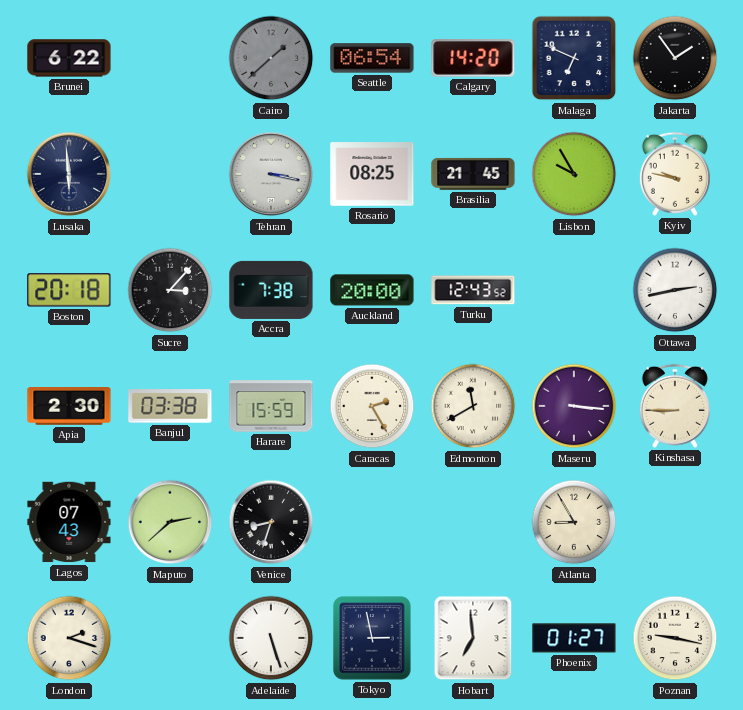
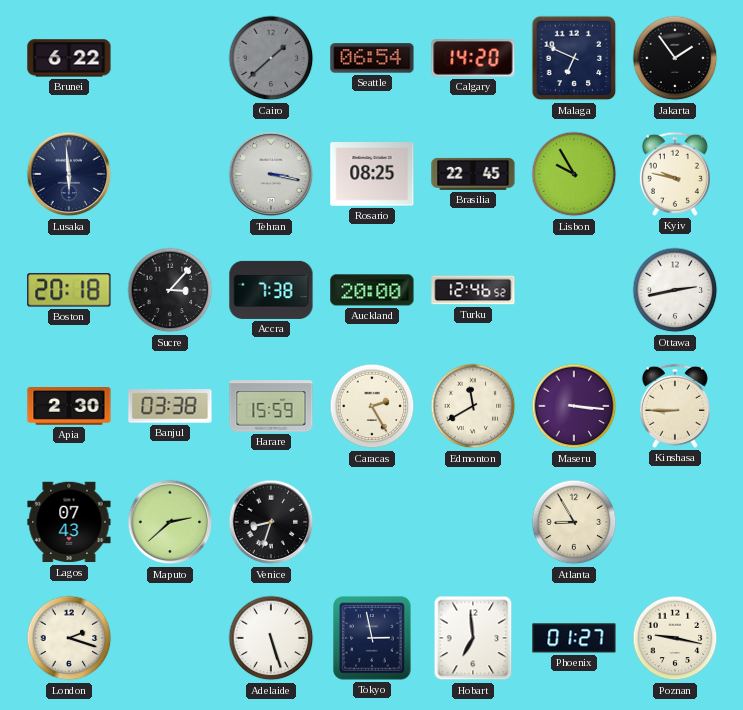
Brasilia: 21:45 -> 22:45
Turku: 12:43 -> 12:46
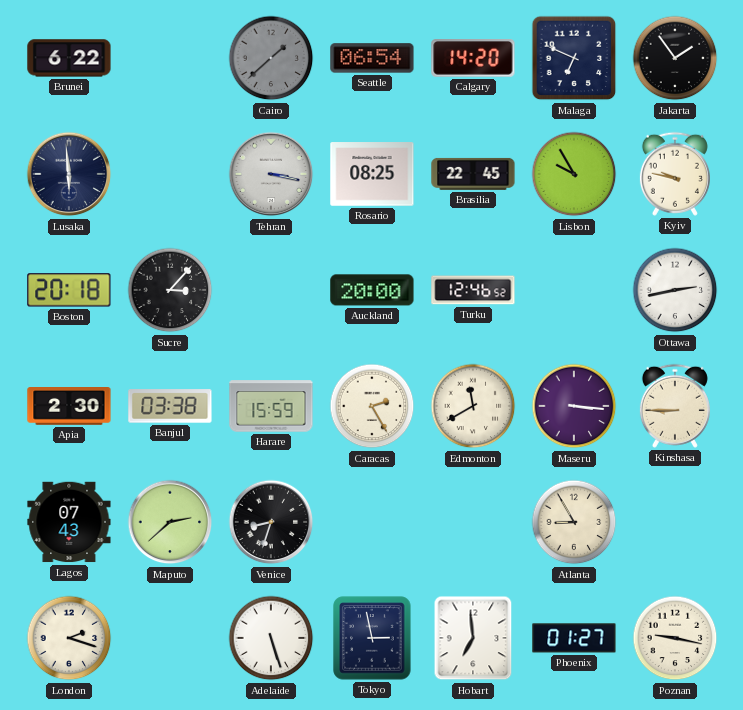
Accra: 7:38 -> none
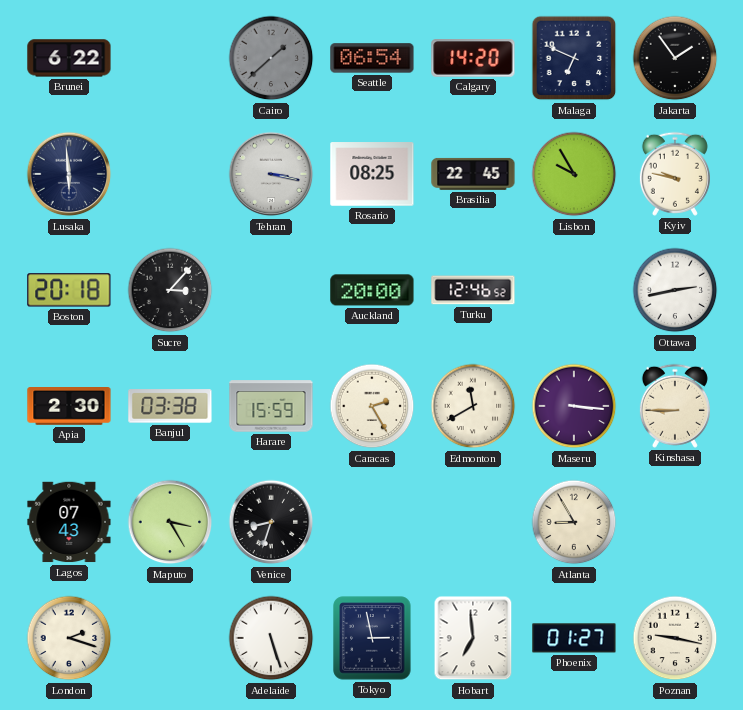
Maputo: 2:38 -> 3:25
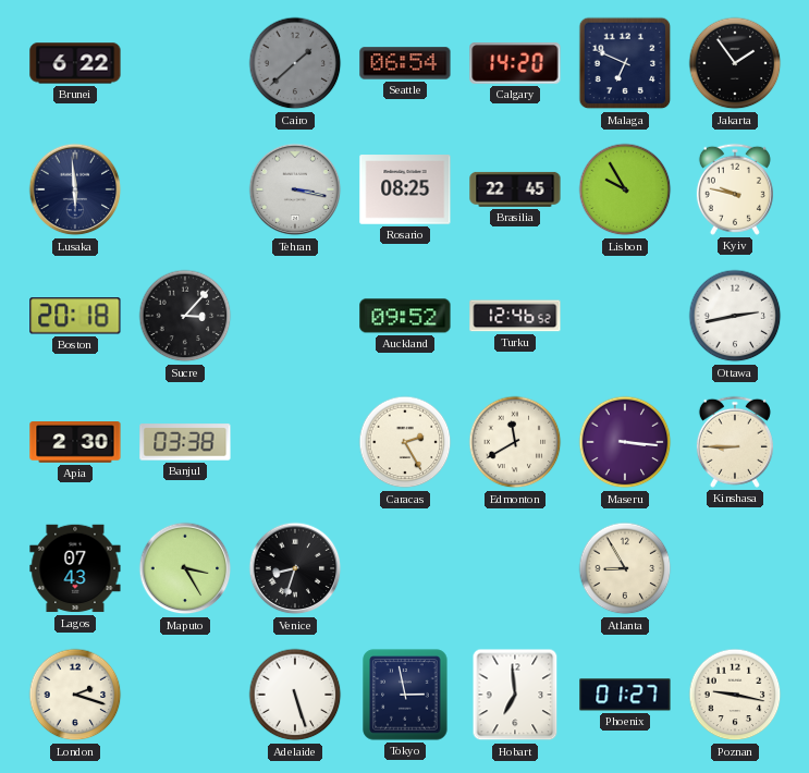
Auckland: 20:00 -> 09:52
Harare: 15:59 -> none
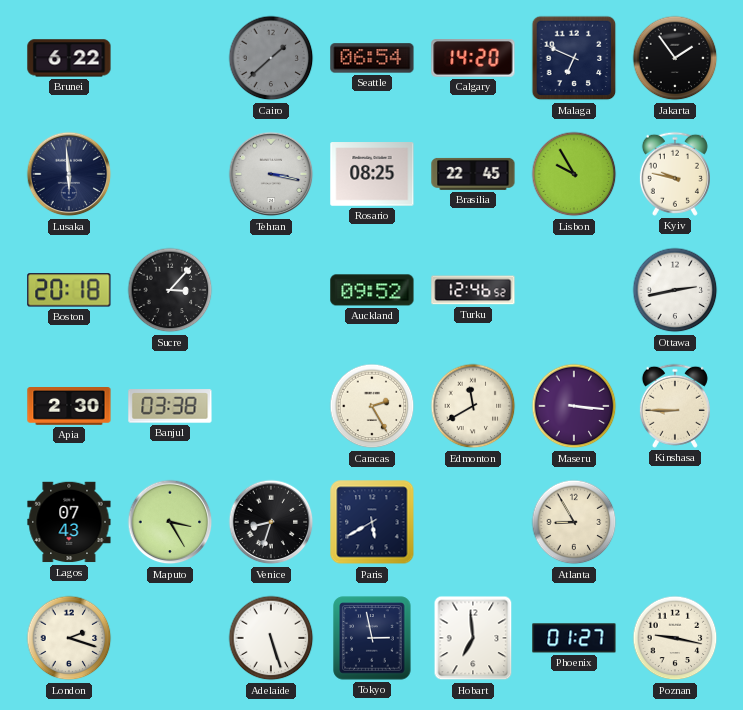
Paris: none -> 5:40
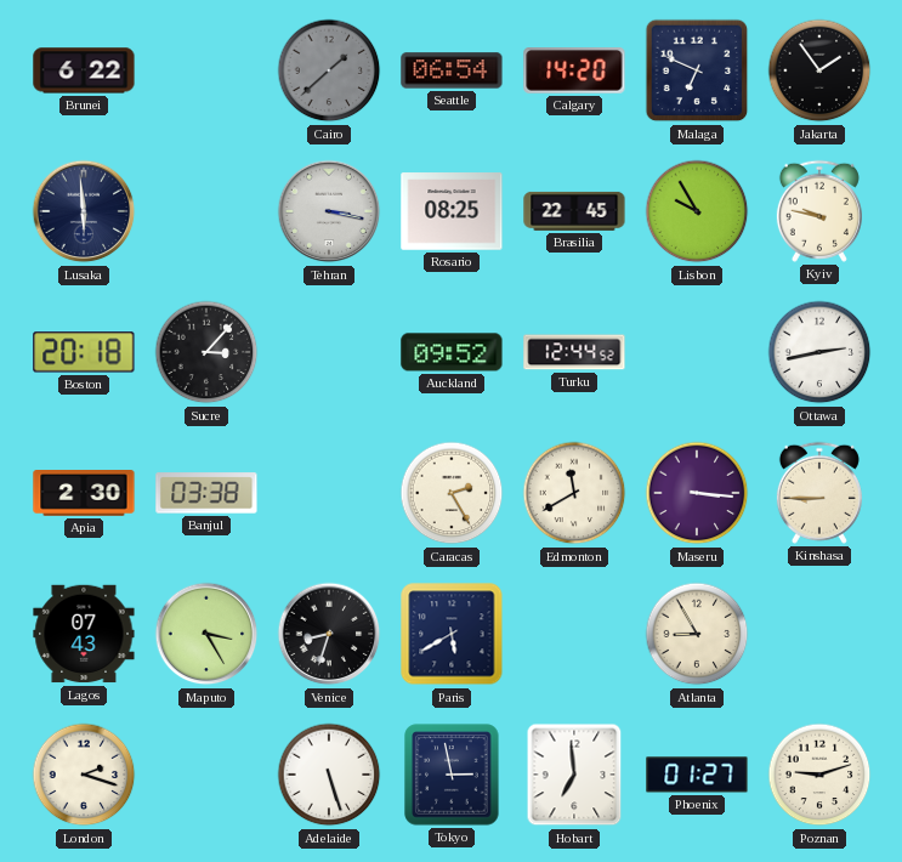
Turku: 12:46 -> 12:44
Poznan: 9:17 -> 9:12
